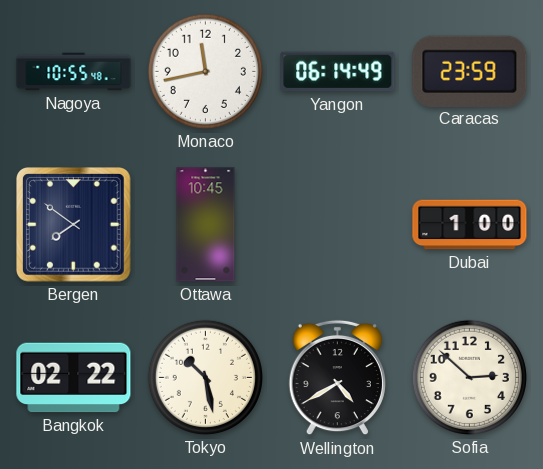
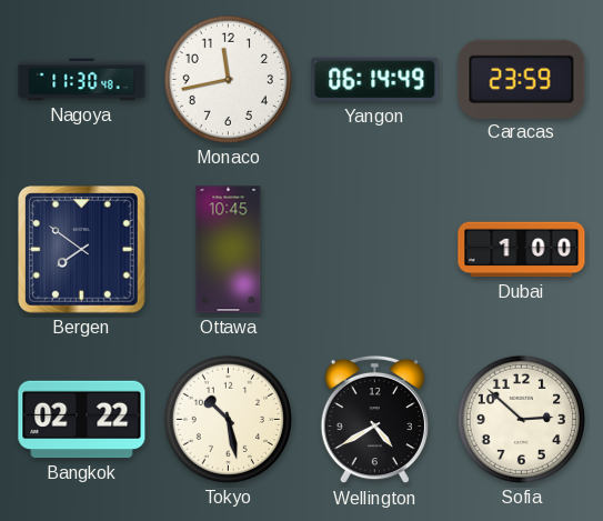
Nagoya: 10:55 -> 11:30
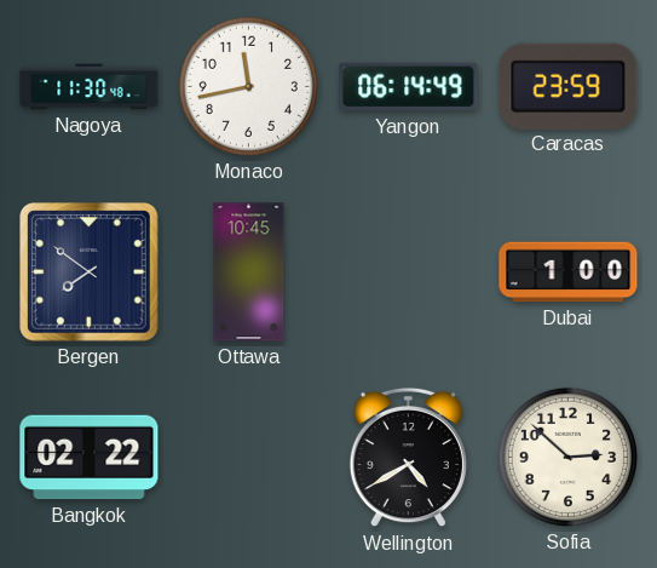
Tokyo: 10:28 -> none
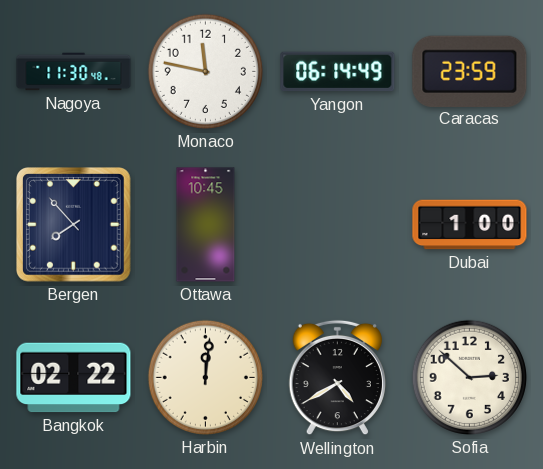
Monaco: 11:43 -> 11:47
Bergen: 7:51 -> 7:53
Harbin: none -> 12:01
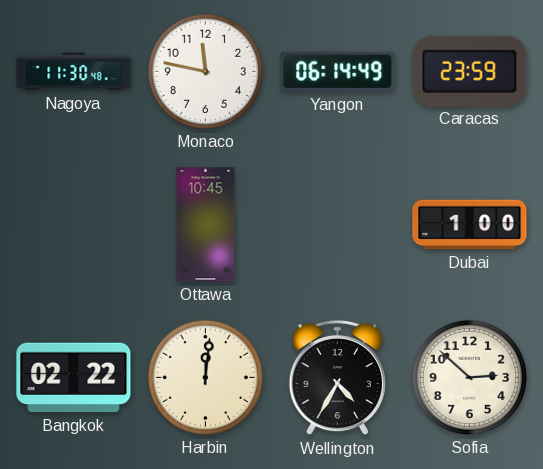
Bergen: 7:53 -> none
Wellington: 4:40 -> 4:35
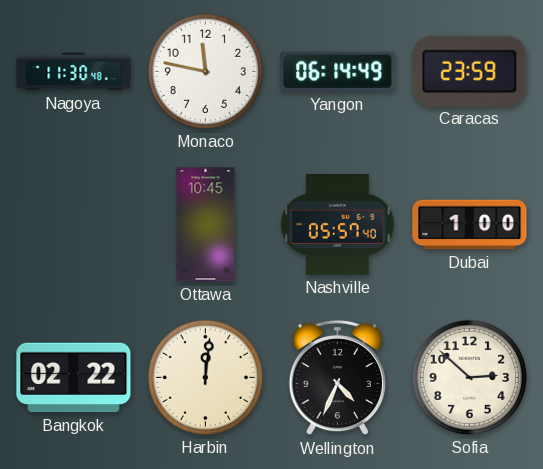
Nashville: none -> 05:57
Wellington: 4:35 -> 4:34
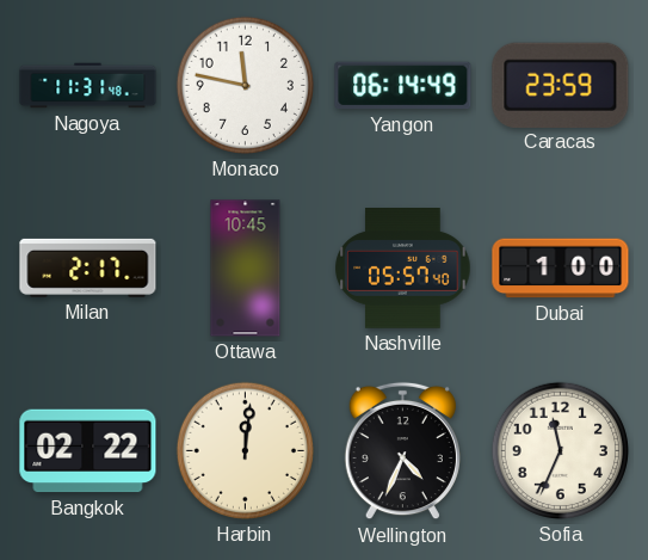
Nagoya: 11:30 -> 11:31
Milan: none -> 2:17
Sofia: 2:52 -> 11:34
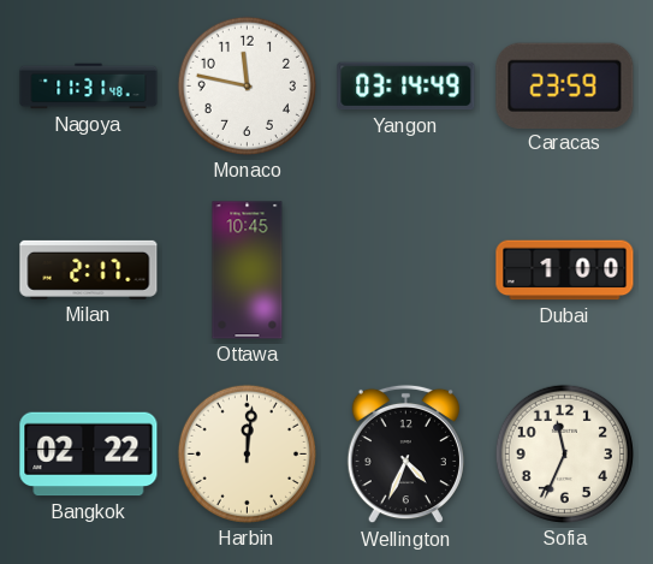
Yangon: 06:14 -> 03:14
Nashville: 05:57 -> none
